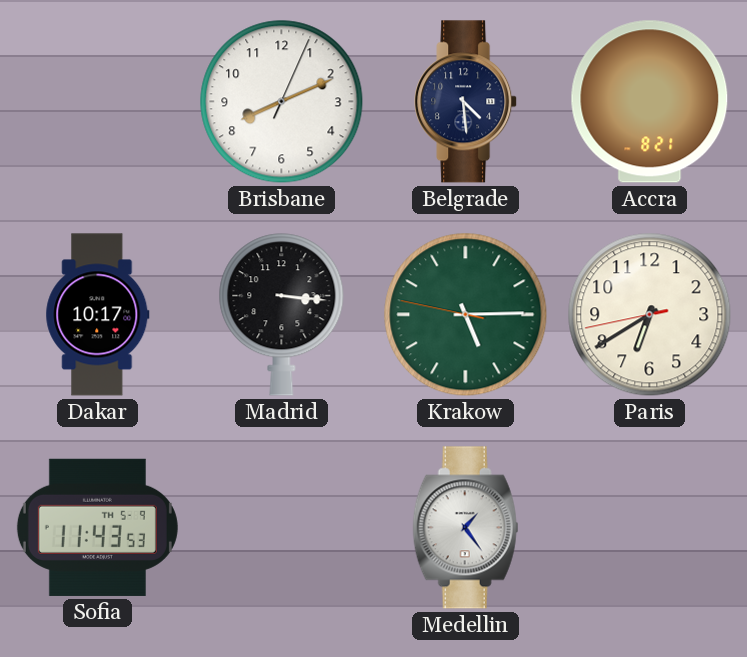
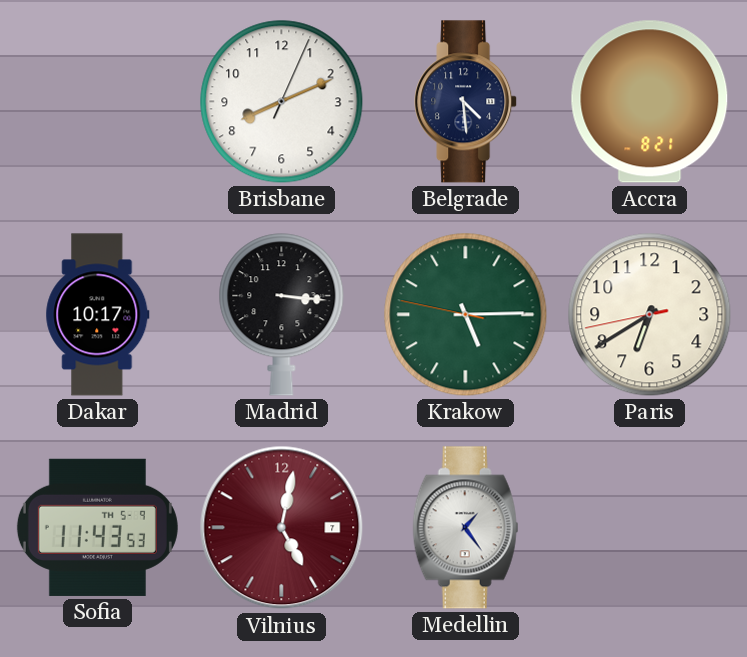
Vilnius: none -> 5:02
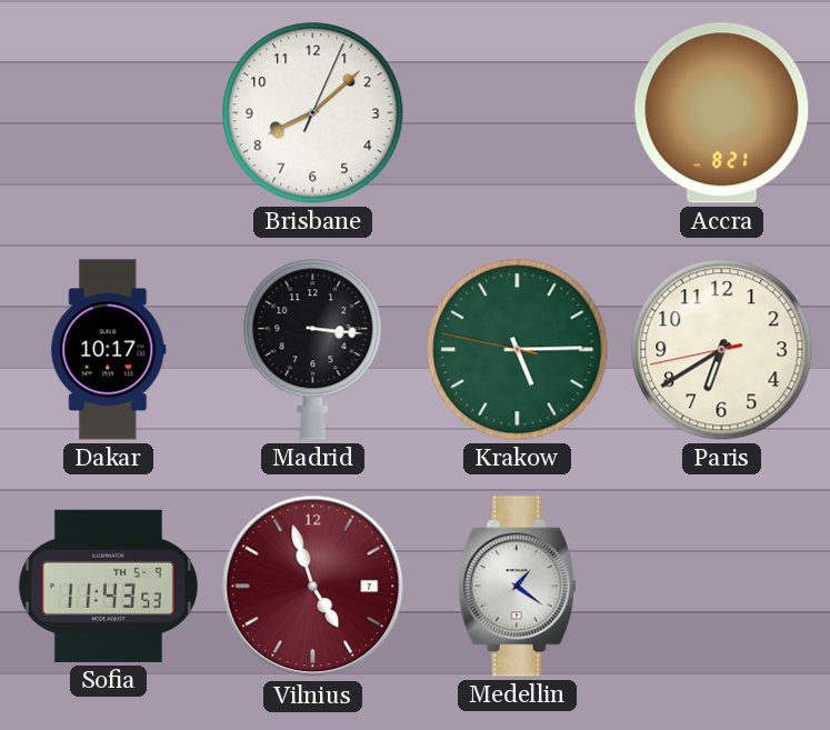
Brisbane: 8:11 -> 8:08
Belgrade: 4:29 -> none
Vilnius: 5:02 -> 4:57
Medellin: 1:24 -> 1:21
